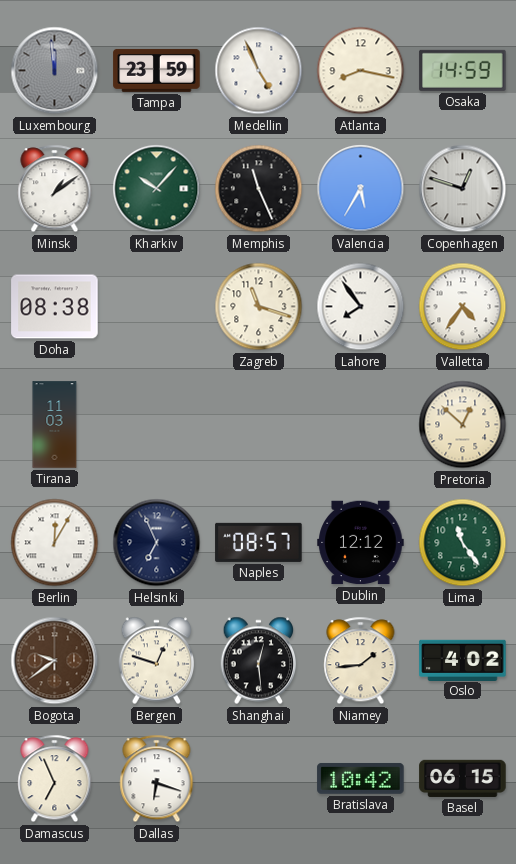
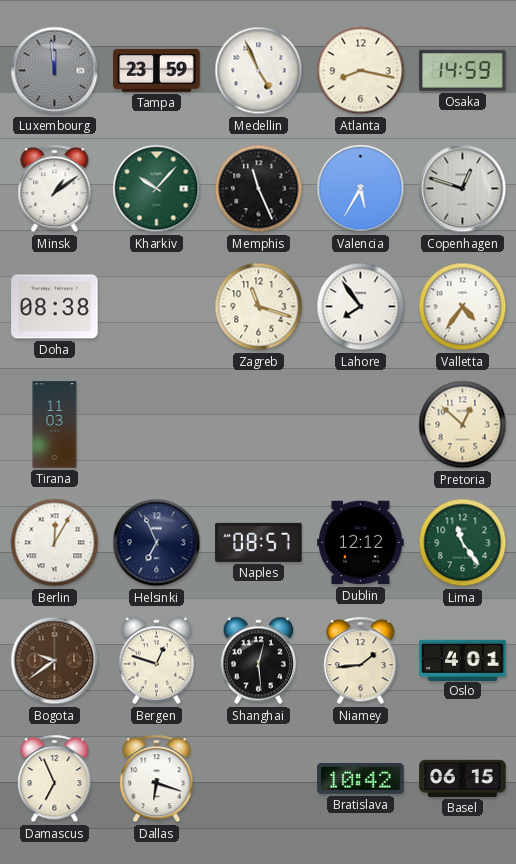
Oslo: 4:02 -> 4:01
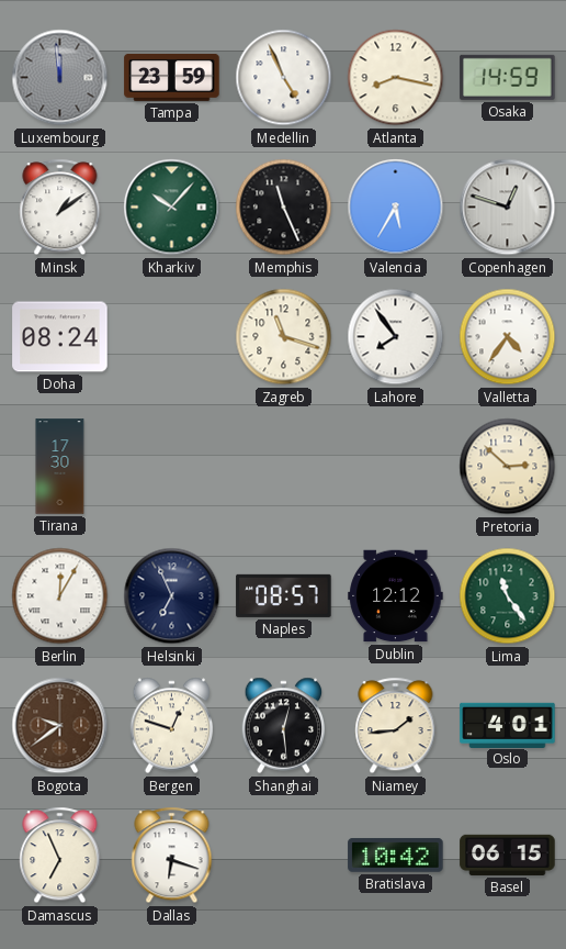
Doha: 08:38 -> 08:24
Tirana: 11:03 -> 17:30
Pretoria: 12:52 -> 2:52
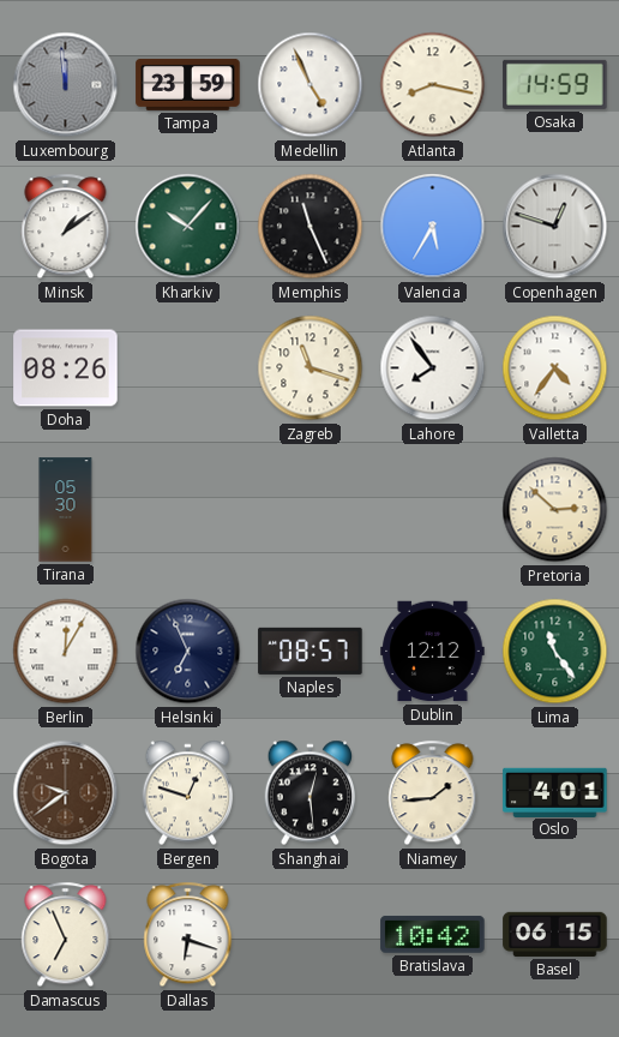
Doha: 08:24 -> 08:26
Tirana: 17:30 -> 05:30
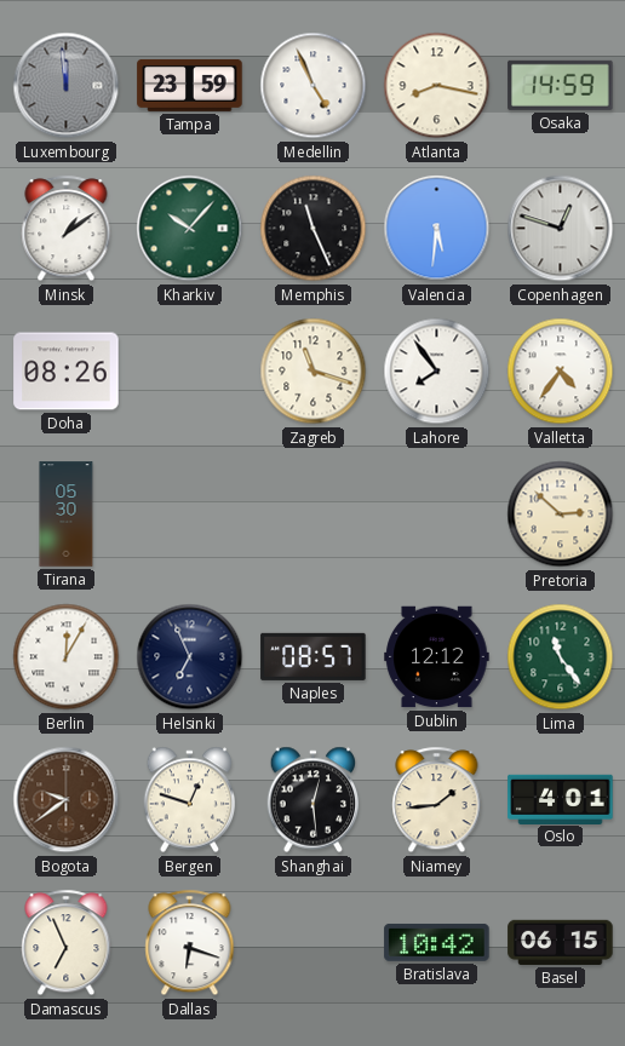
Valencia: 5:35 -> 5:31
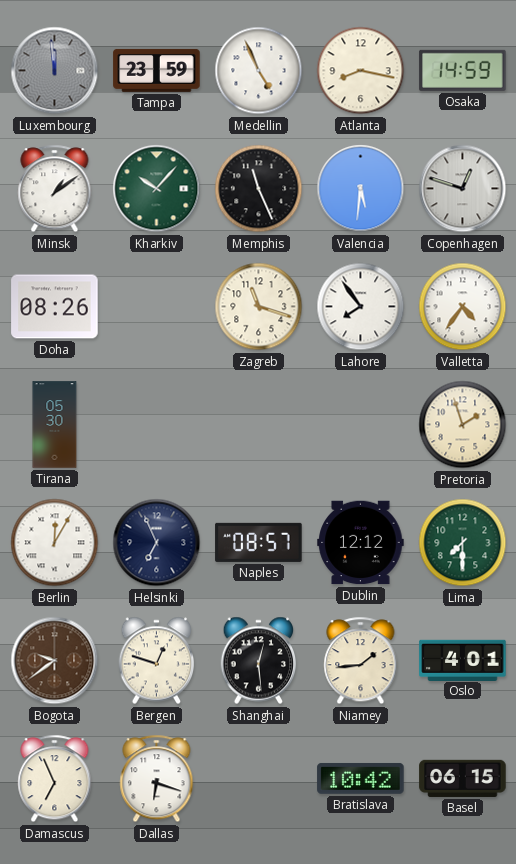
Pretoria: 2:52 -> 1:57
Lima: 11:24 -> 7:30
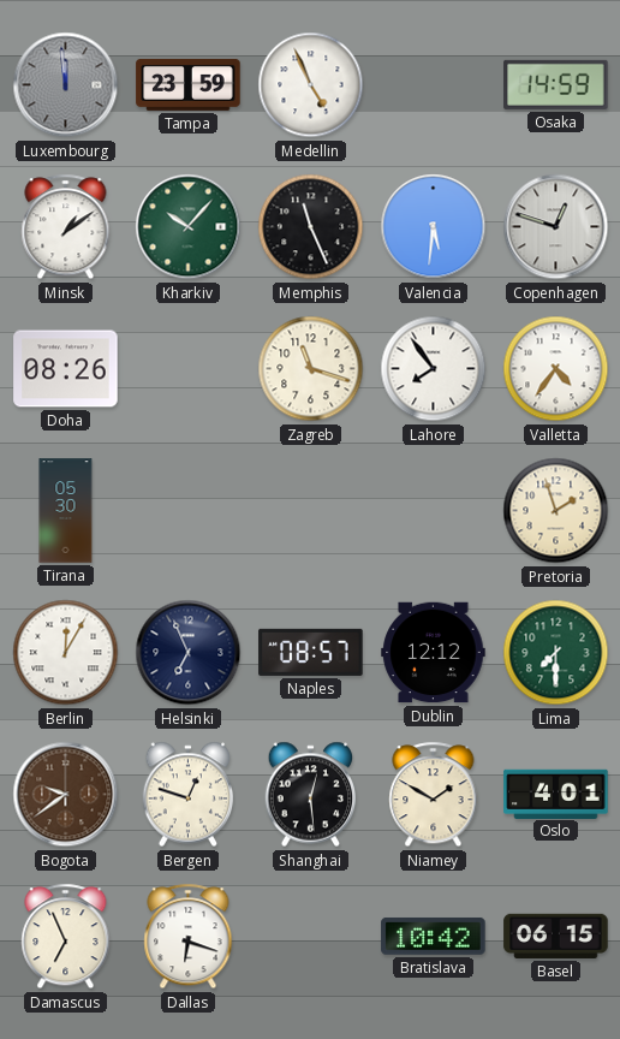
Atlanta: 8:17 -> none
Niamey: 1:44 -> 1:50
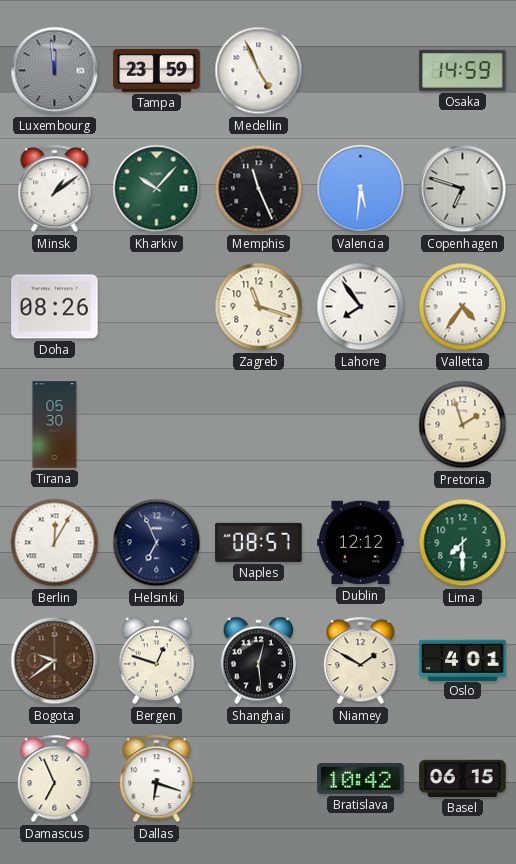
Copenhagen: 12:48 -> 6:48
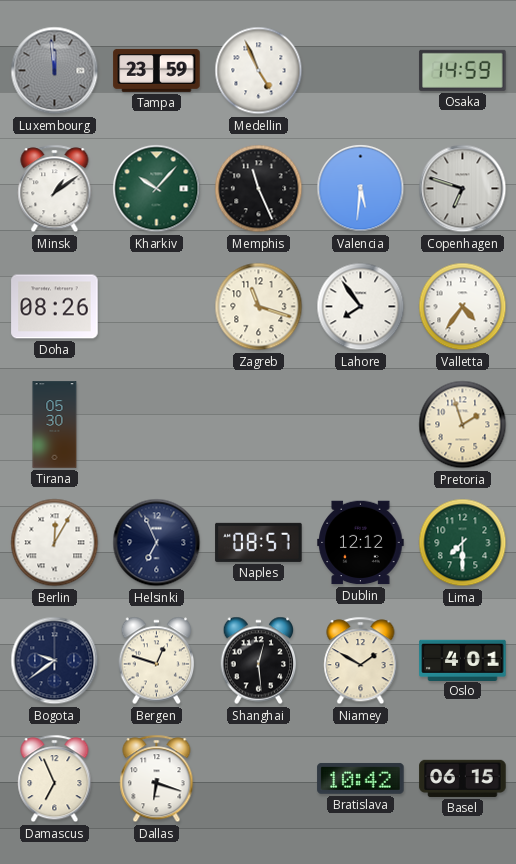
Bogota dial: brown -> navy
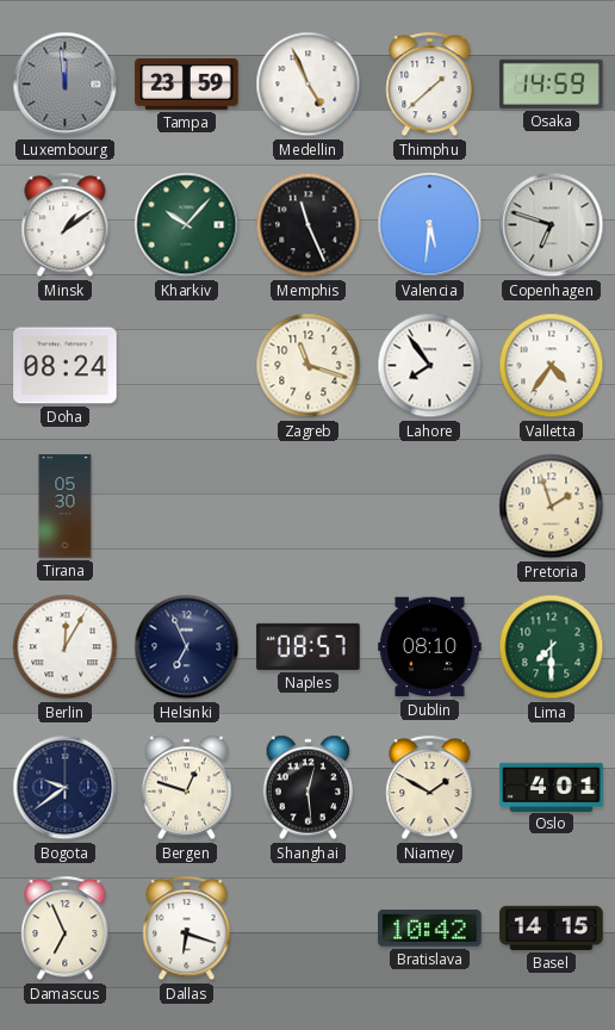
Thimphu: none -> 1:38
Doha: 08:26 -> 08:24
Dublin: 12:12 -> 08:10
Basel: 06:15 -> 14:15
